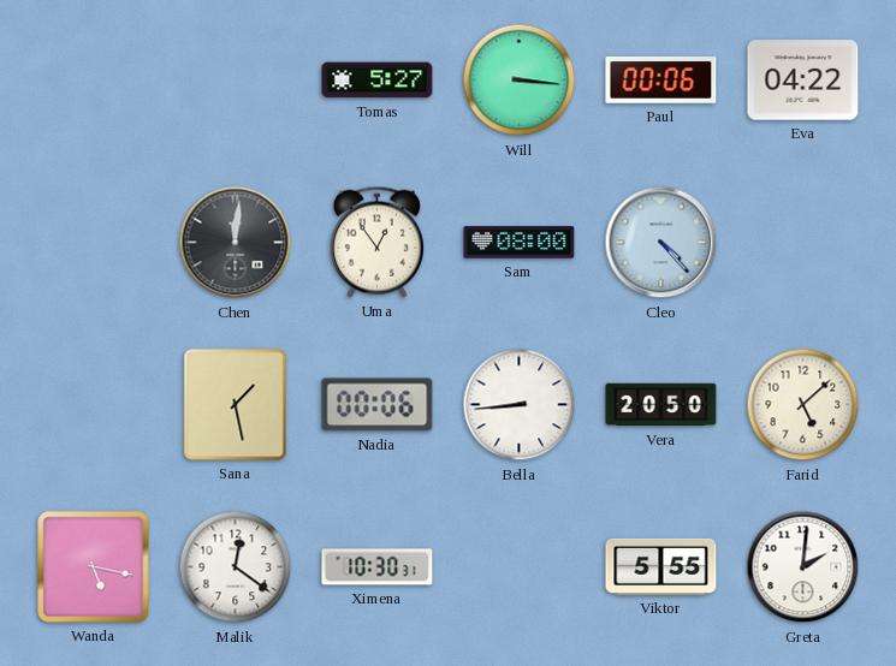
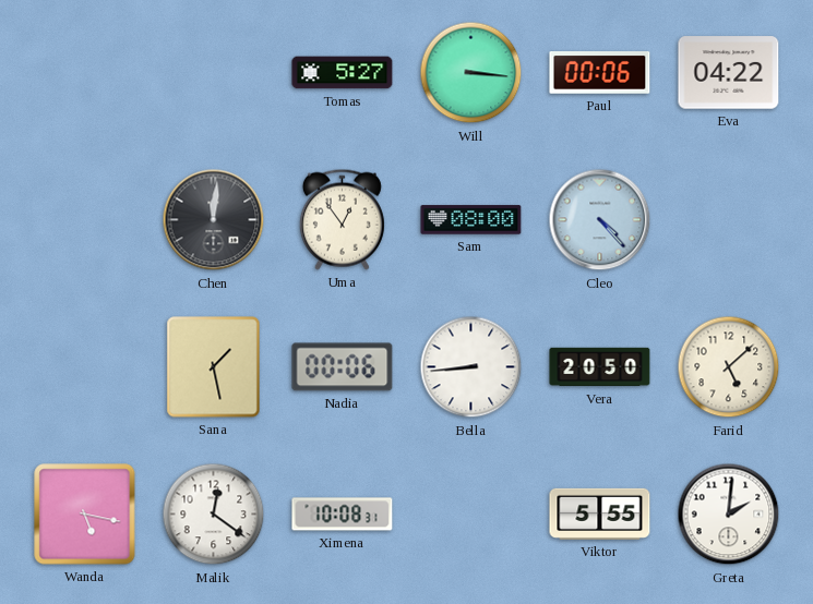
Ximena: 10:30 -> 10:08
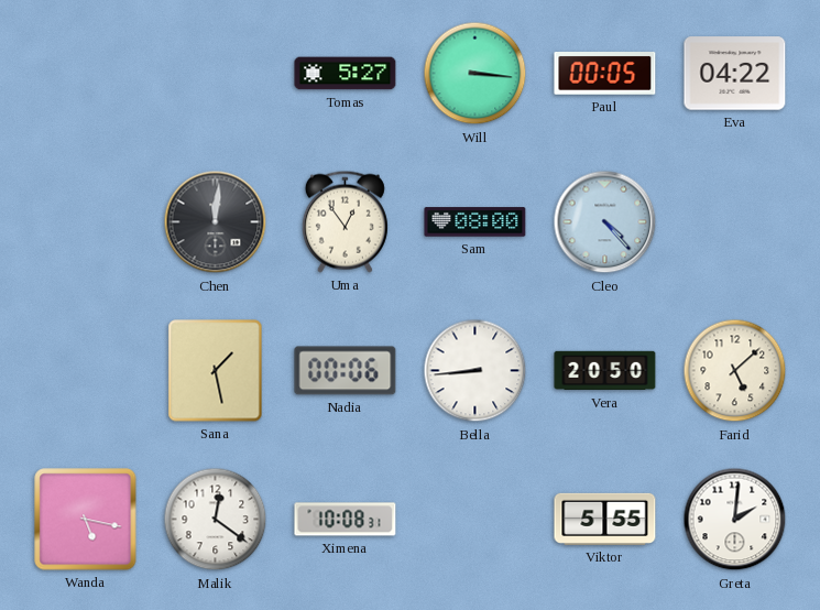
Paul: 00:06 -> 00:05
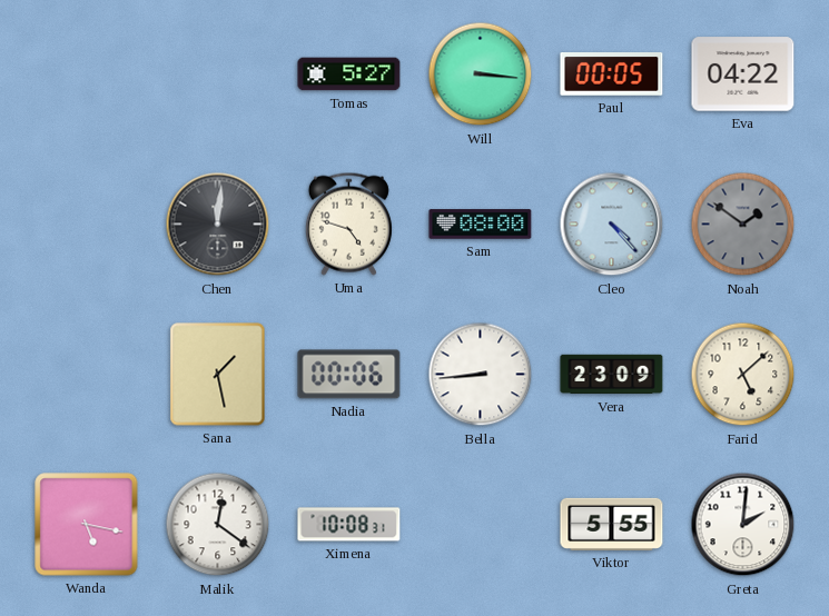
Uma: 12:54 -> 4:48
Noah: none -> 1:51
Vera: 20:50 -> 23:09
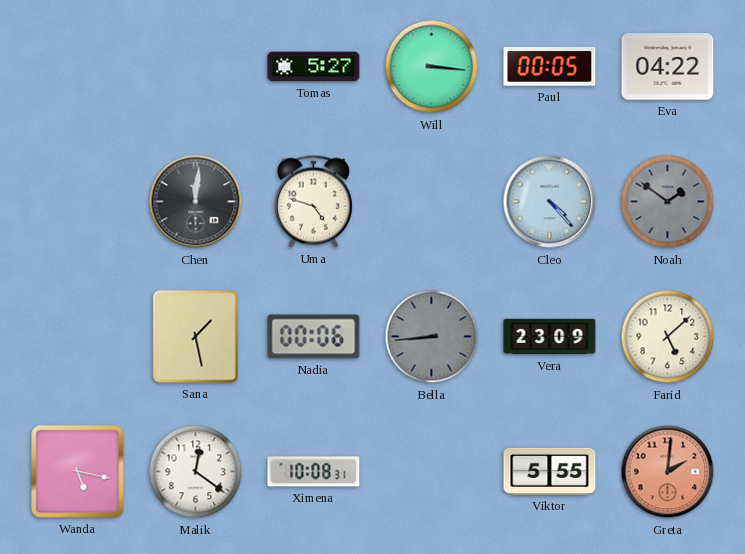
Sam: 08:00 -> none
Bella dial: white -> grey
Greta dial: white -> salmon
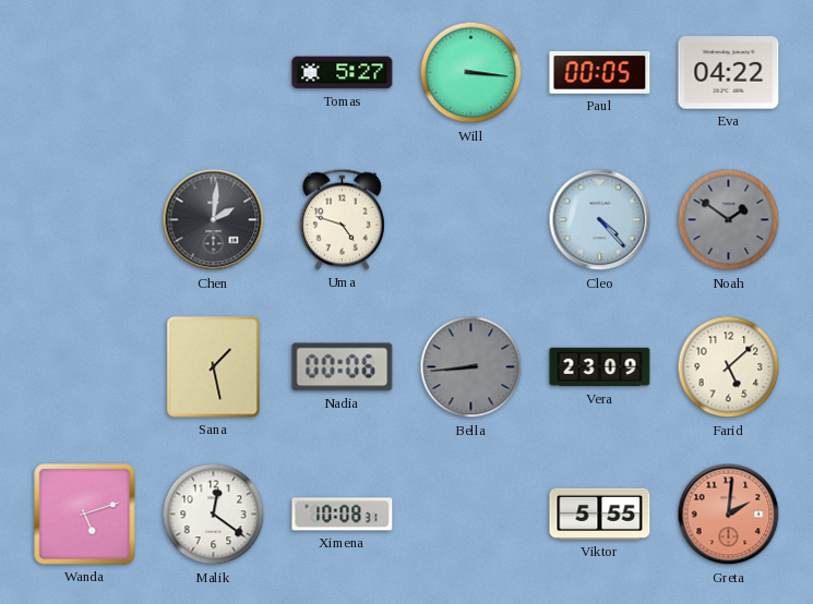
Chen: 12:01 -> 2:01
Wanda: 5:17 -> 5:12
